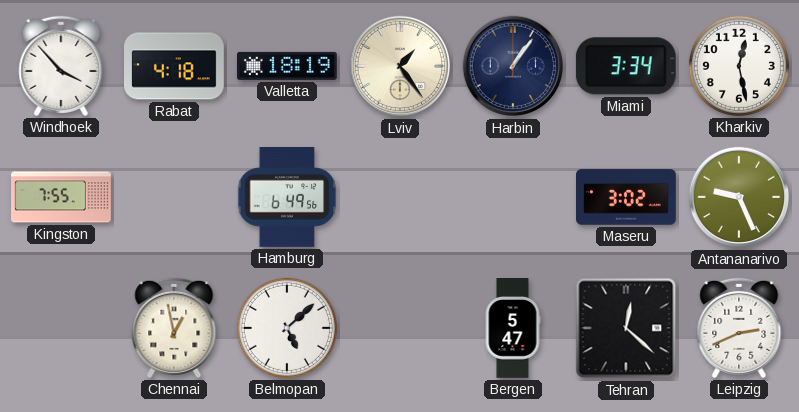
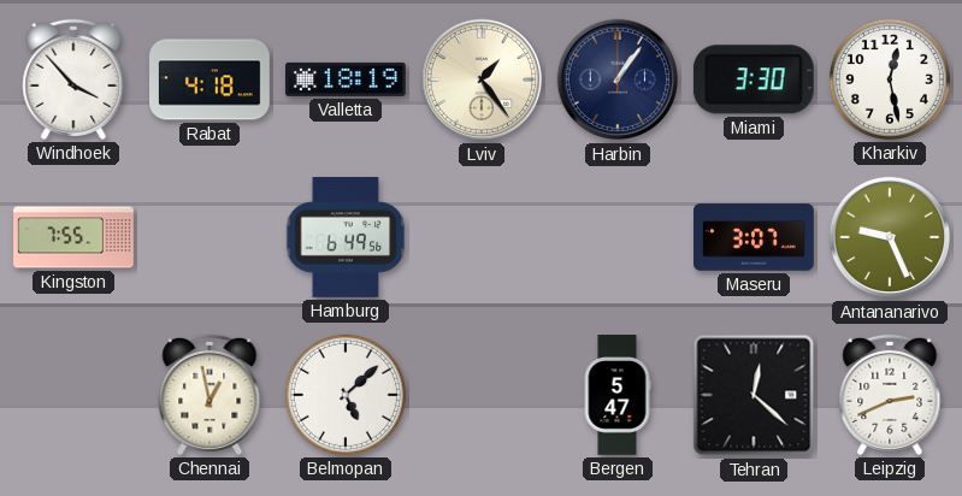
Miami: 3:34 -> 3:30
Maseru: 3:02 -> 3:07
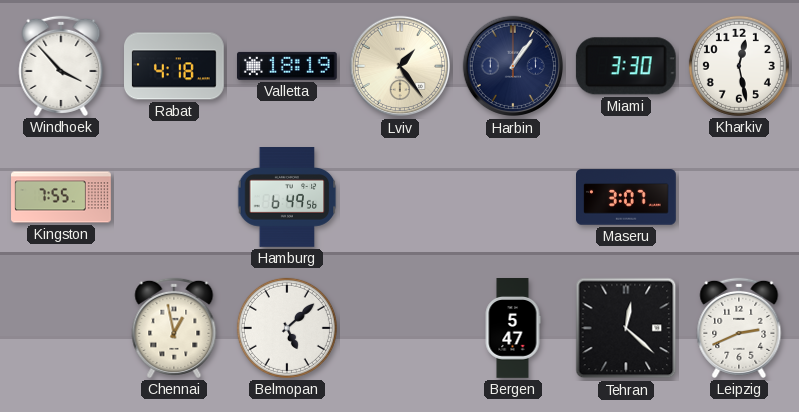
Antananarivo: 9:26 -> none
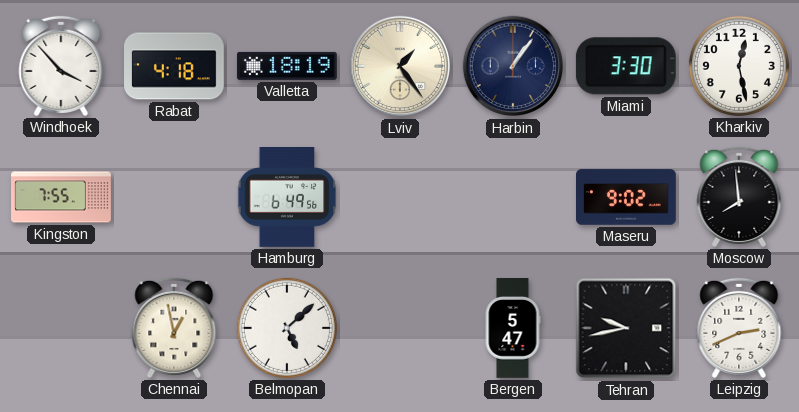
Maseru: 3:07 -> 9:02
Moscow: none -> 7:59
Tehran: 12:22 -> 9:43
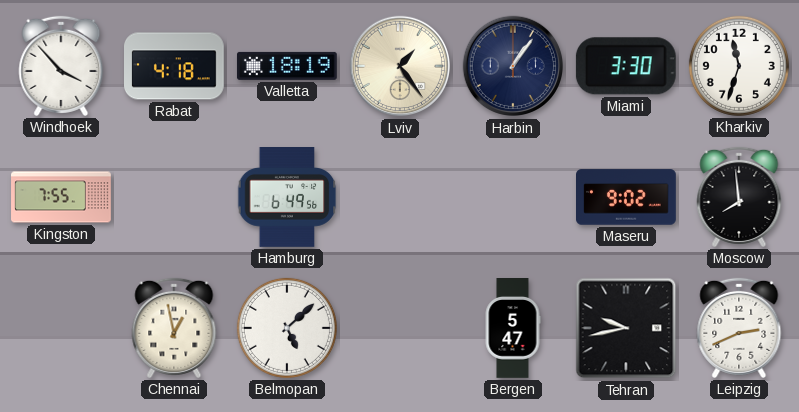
Kharkiv: 12:28 -> 11:33
